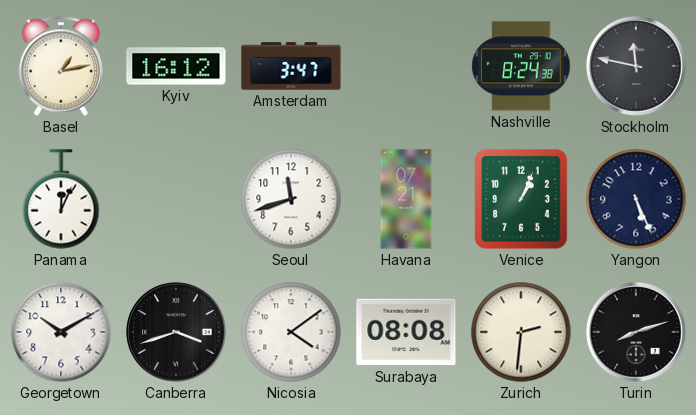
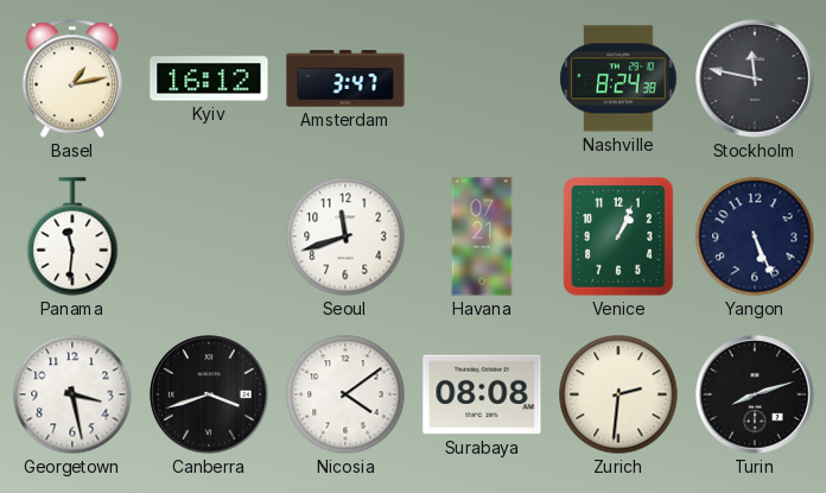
Panama: 12:04 -> 11:31
Georgetown: 10:10 -> 3:28
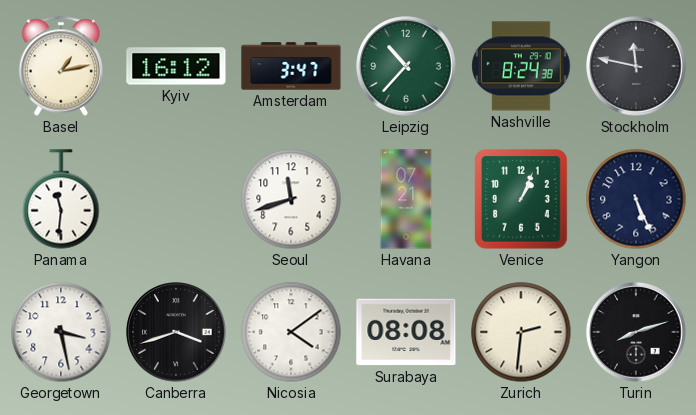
Leipzig: none -> 10:37
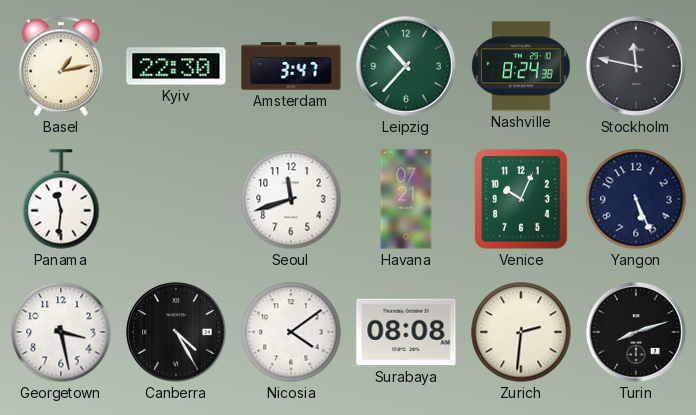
Kyiv: 16:12 -> 22:30
Venice: 1:04 -> 10:04
Canberra: 3:42 -> 4:25
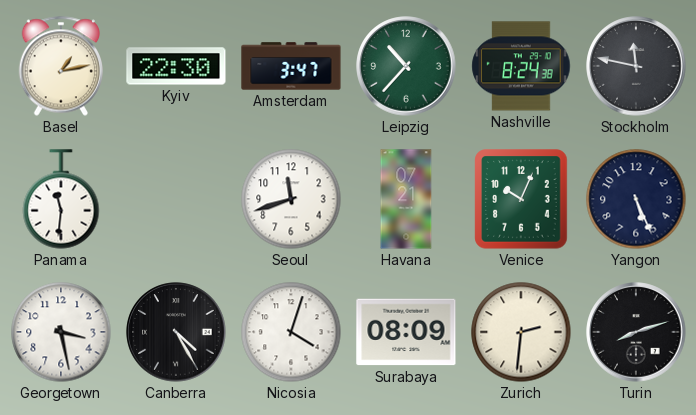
Nicosia: 4:09 -> 4:03
Surabaya: 08:08 -> 08:09
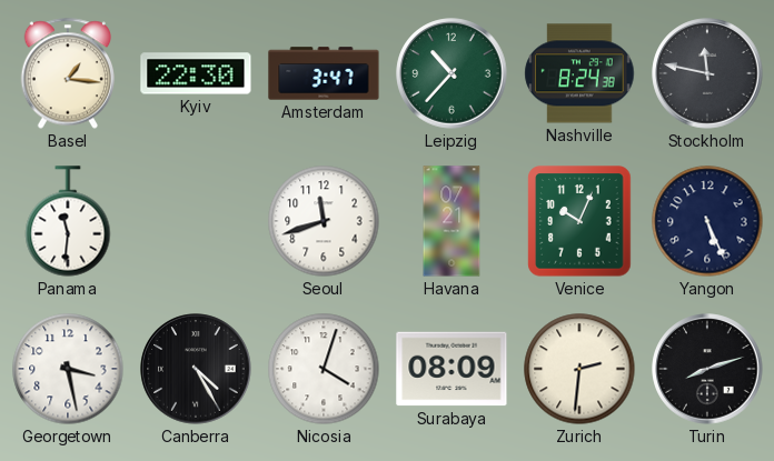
Basel: 1:13 -> 1:16
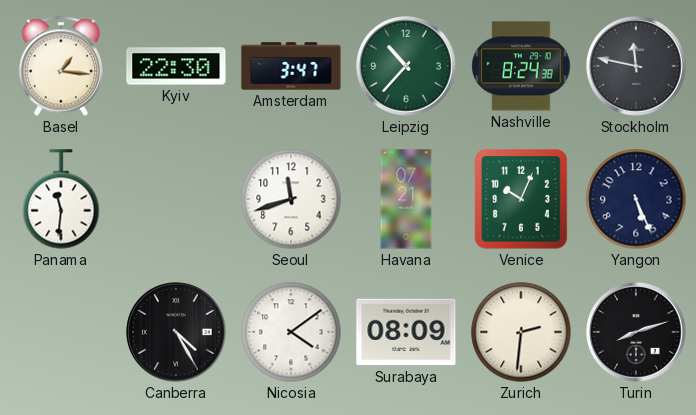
Georgetown: 3:28 -> none
Nicosia: 4:03 -> 4:09
